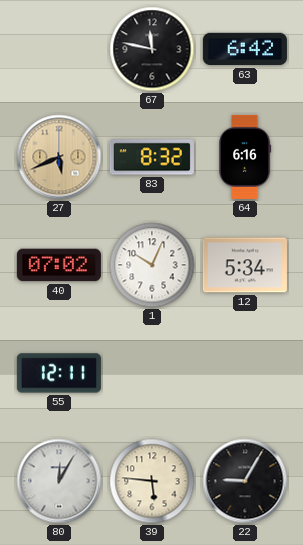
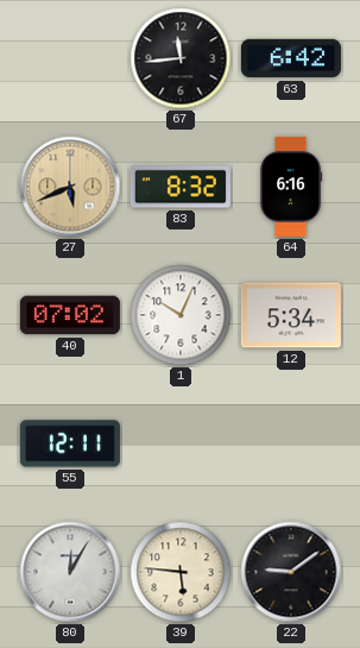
67: 11:47 -> 11:44
22: 9:05 -> 9:09
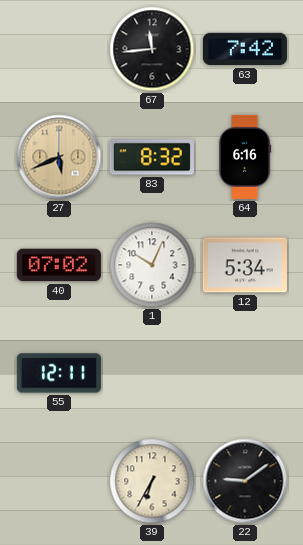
63: 6:42 -> 7:42
80: 12:05 -> none
39: 5:46 -> 6:35
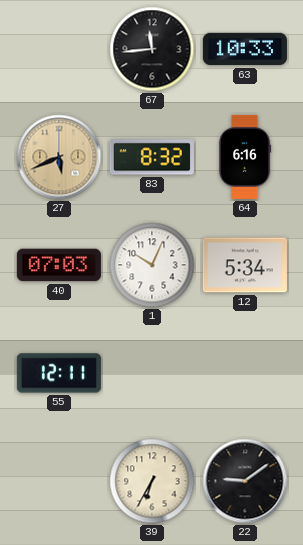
63: 7:42 -> 10:33
40: 07:02 -> 07:03
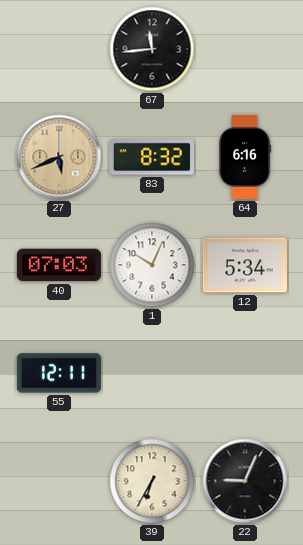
63: 10:33 -> none
22: 9:09 -> 9:04
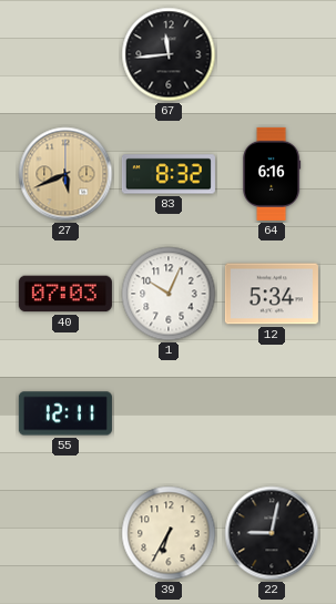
22: 9:04 -> 9:02
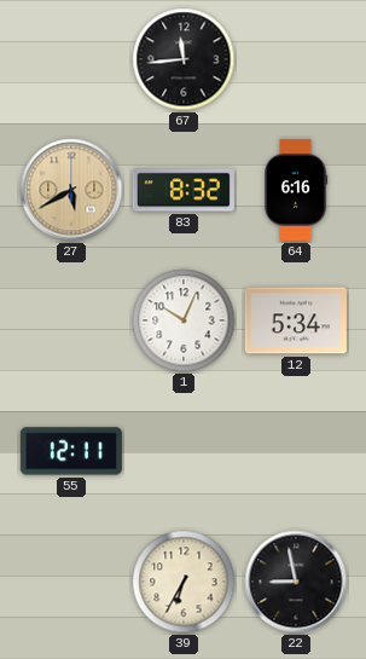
27: 5:41 -> 5:40
40: 07:03 -> none
22: 9:02 -> 8:58
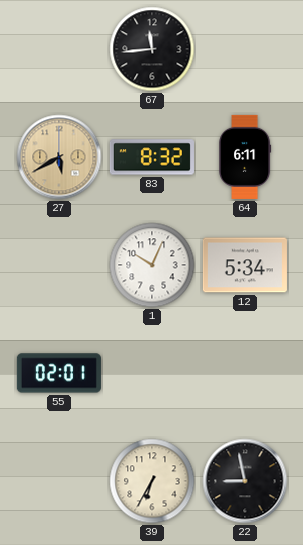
64: 6:16 -> 6:11
55: 12:11 -> 02:01
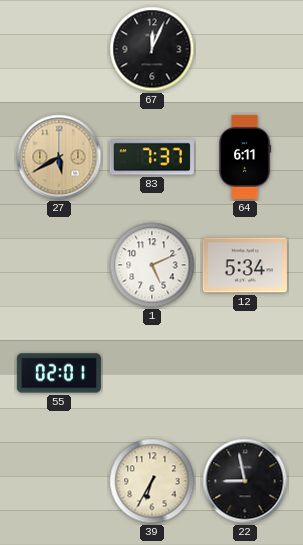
67: 11:44 -> 12:04
83: 8:32 -> 7:37
1: 10:04 -> 5:11
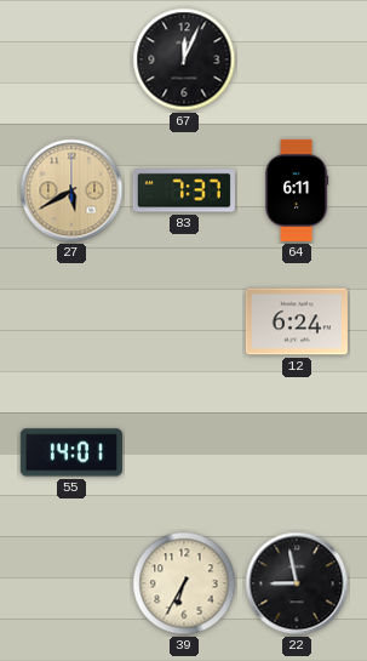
1: 5:11 -> none
12: 5:34 -> 6:24
55: 02:01 -> 14:01
